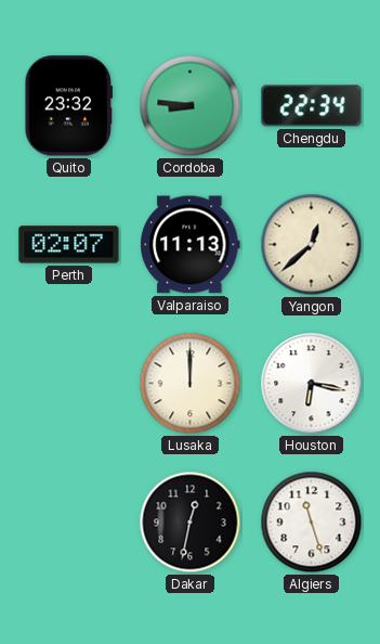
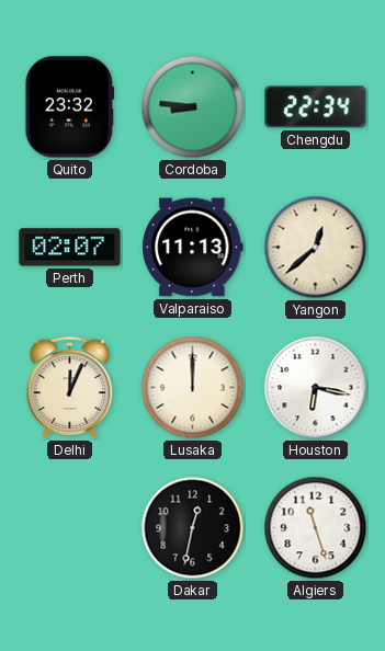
Delhi: none -> 12:04
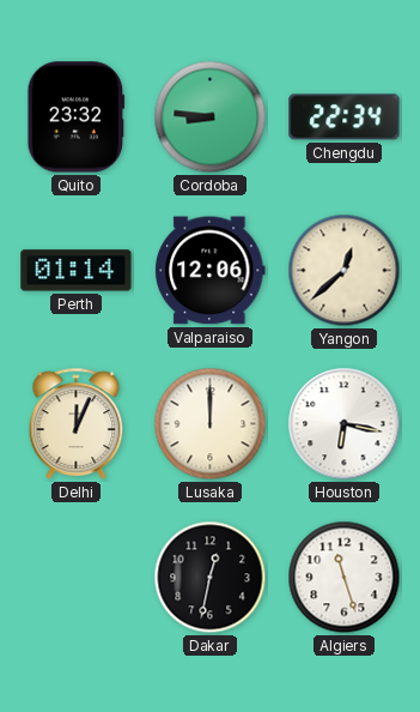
Perth: 02:07 -> 01:14
Valparaiso: 11:13 -> 12:06
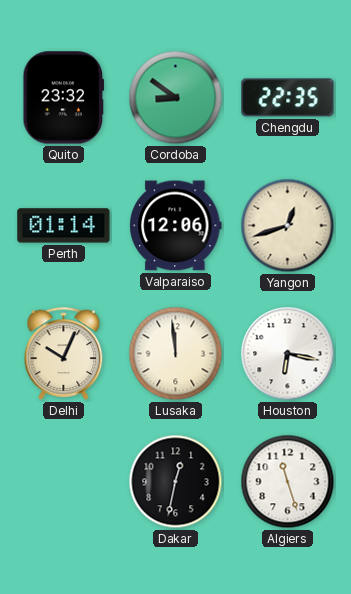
Cordoba: 8:46 -> 8:51
Chengdu: 22:34 -> 22:35
Yangon: 12:38 -> 12:42
Delhi: 12:04 -> 10:04
Lusaka: 12:00 -> 11:59
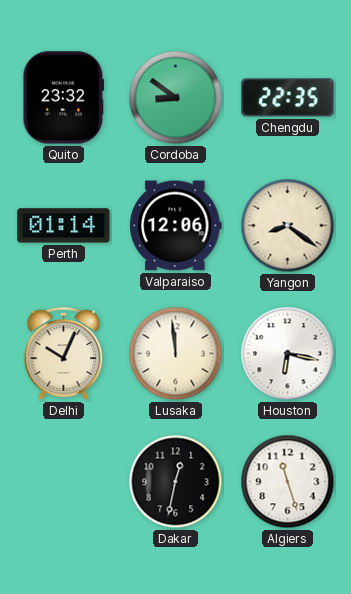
Yangon: 12:42 -> 8:21
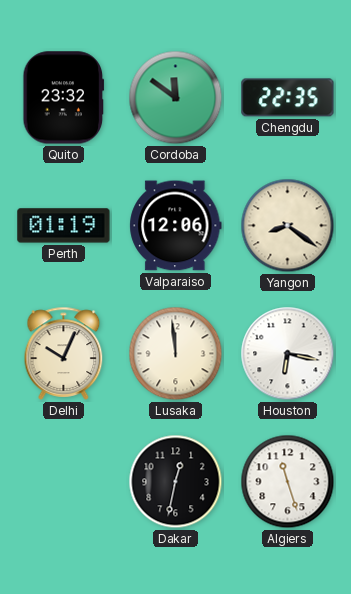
Cordoba: 8:51 -> 11:51
Perth: 01:14 -> 01:19
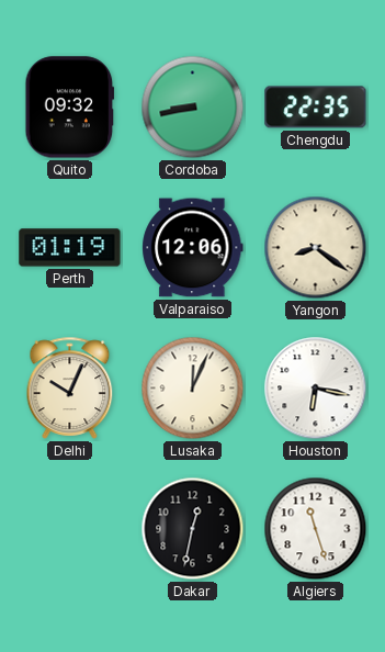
Quito: 23:32 -> 09:32
Cordoba: 11:51 -> 8:43
Lusaka: 11:59 -> 12:04
